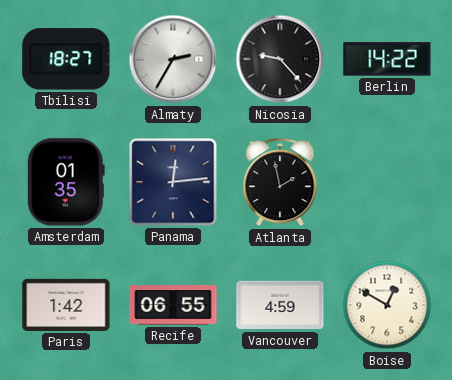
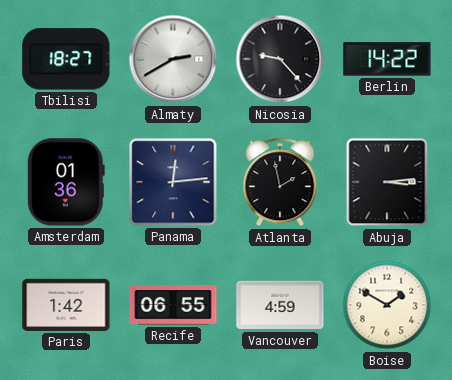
Almaty: 2:35 -> 2:40
Amsterdam: 01:35 -> 01:36
Abuja: none -> 3:14
Boise: 12:50 -> 1:50
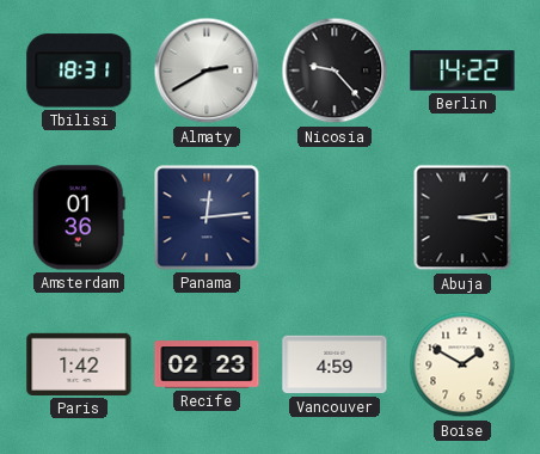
Tbilisi: 18:27 -> 18:31
Atlanta: 1:58 -> none
Recife: 06:55 -> 02:23
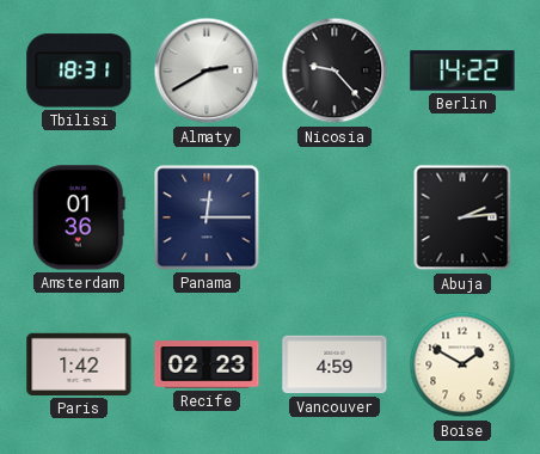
Panama: 12:14 -> 12:15
Abuja: 3:14 -> 2:14
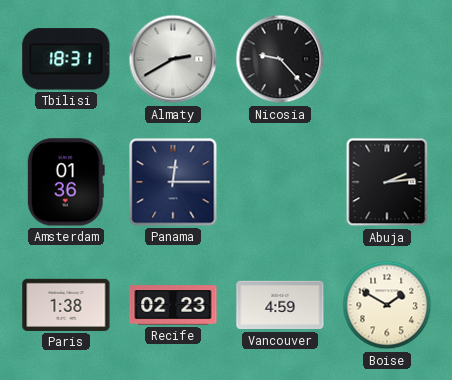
Berlin: 14:22 -> none
Paris: 1:42 -> 1:38
